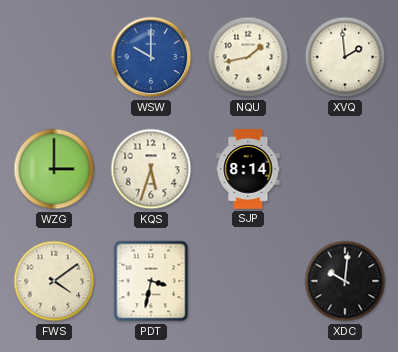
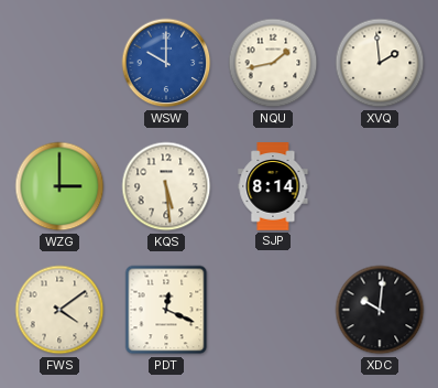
KQS: 5:33 -> 5:29
PDT: 3:32 -> 12:19
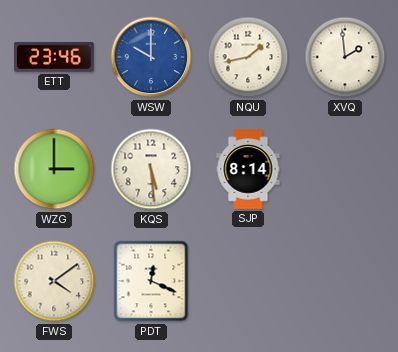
ETT: none -> 23:46
XDC: 10:01 -> none
